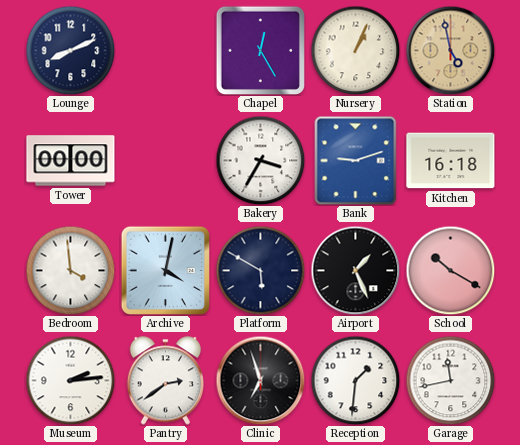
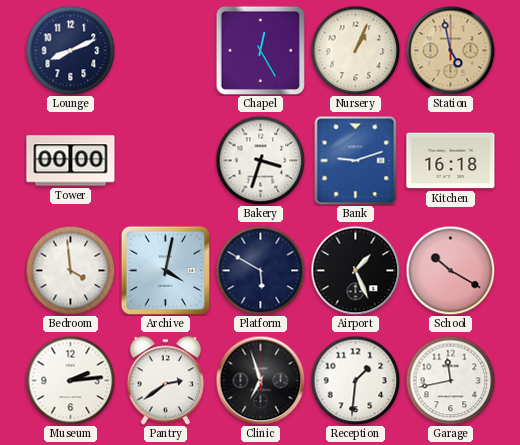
Bakery: 3:35 -> 3:33
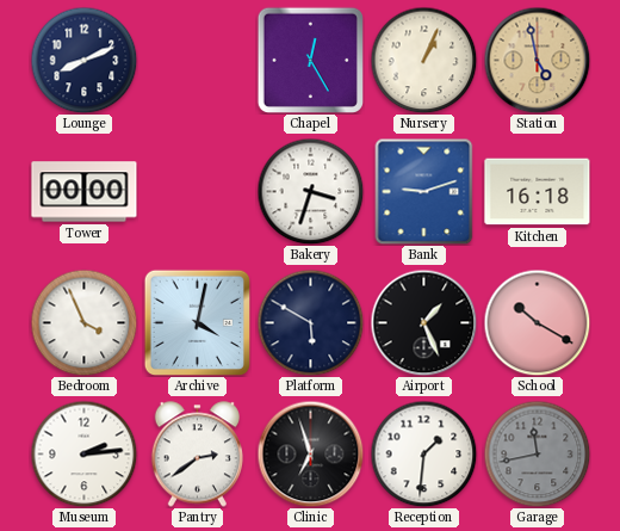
Bedroom: 3:59 -> 3:56
Garage dial: white -> grey
